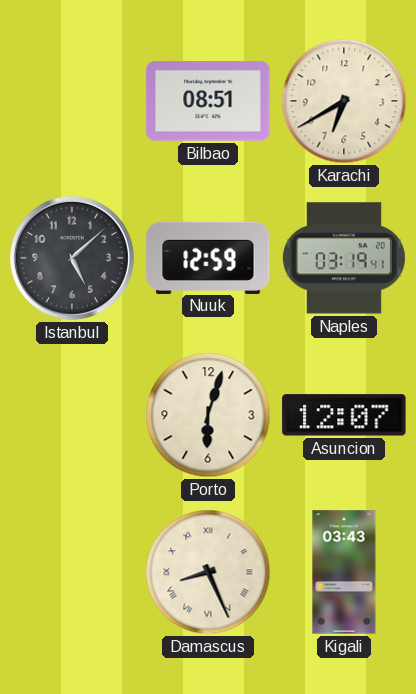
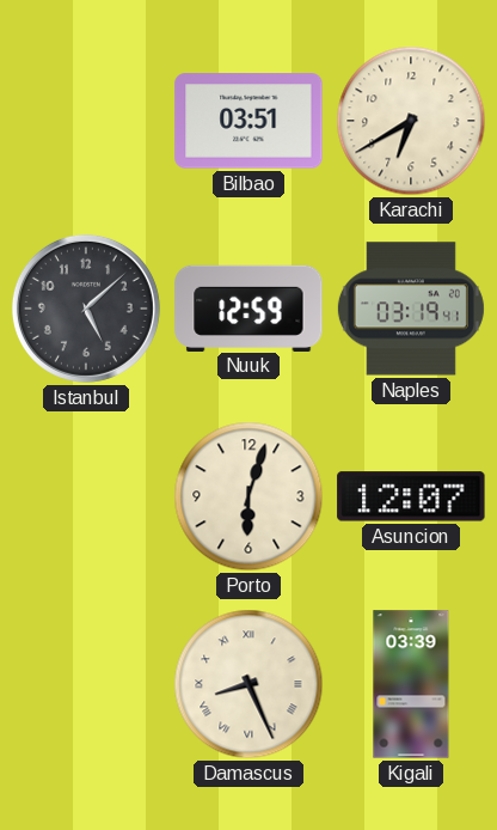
Bilbao: 08:51 -> 03:51
Kigali: 03:43 -> 03:39
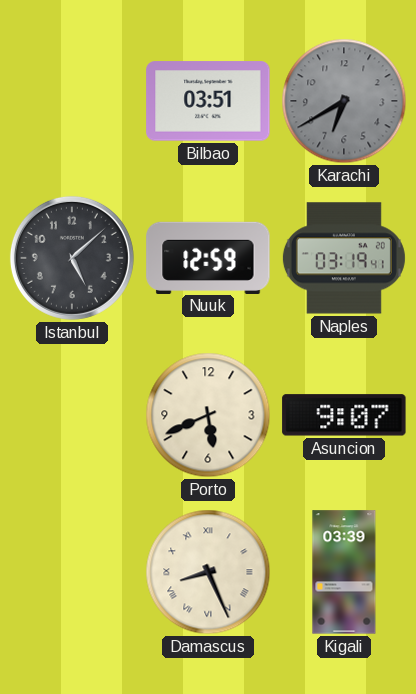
Karachi dial: cream -> grey
Porto: 6:03 -> 5:41
Asuncion: 12:07 -> 9:07
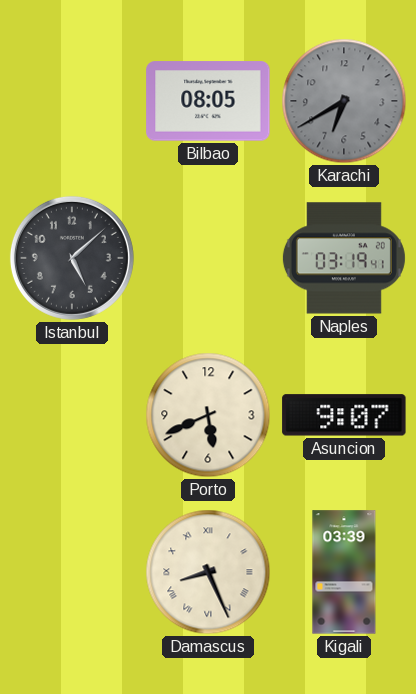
Bilbao: 03:51 -> 08:05
Nuuk: 12:59 -> none
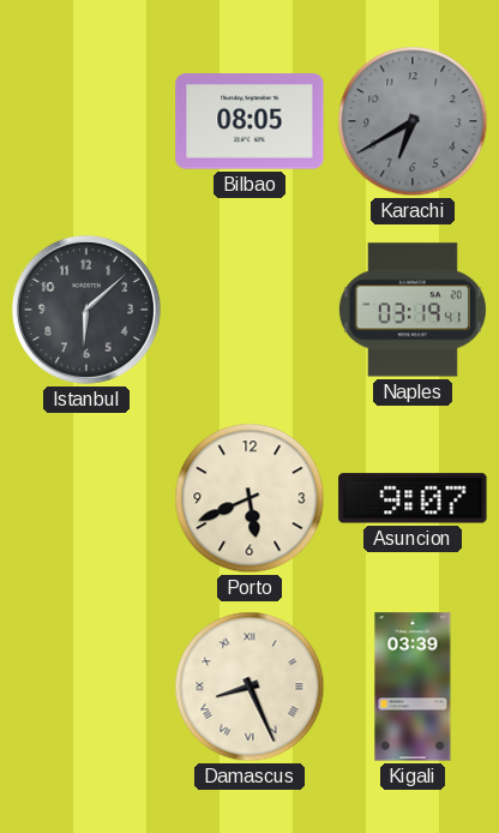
Istanbul: 5:08 -> 6:08
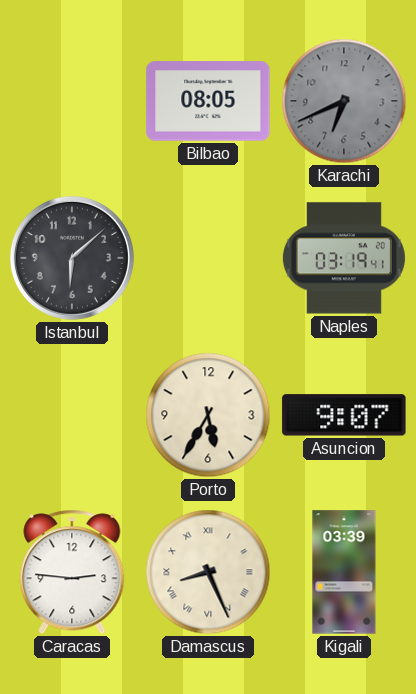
Karachi: 6:40 -> 6:41
Porto: 5:41 -> 5:35
Caracas: none -> 2:46
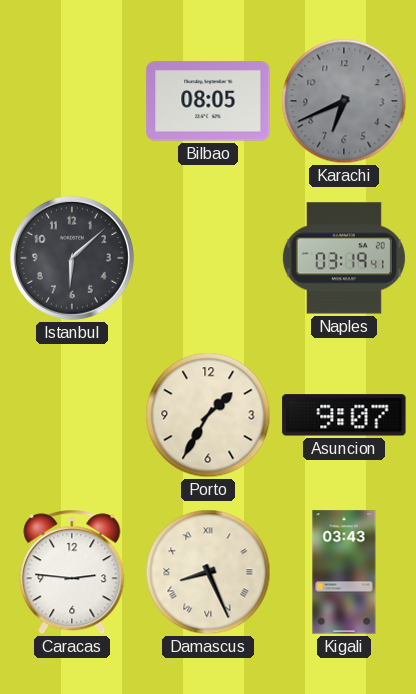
Porto: 5:35 -> 1:35
Kigali: 03:39 -> 03:43
